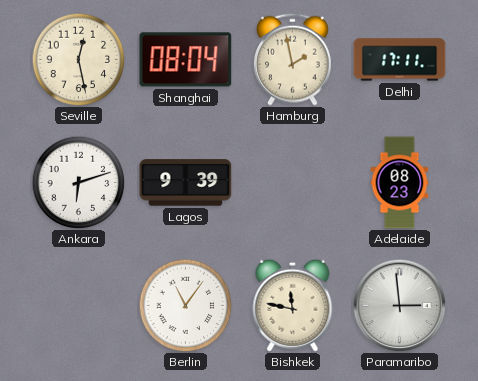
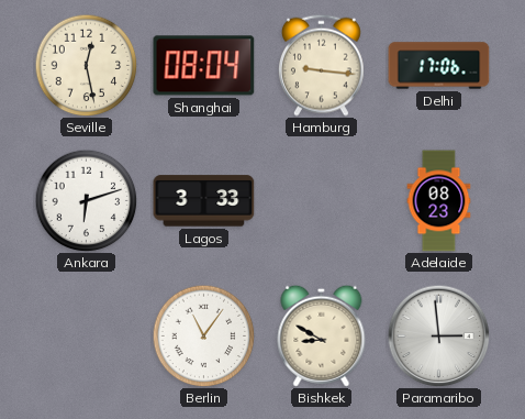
Hamburg: 1:58 -> 9:16
Delhi: 17:11 -> 17:06
Lagos: 9:39 -> 3:33
Bishkek: 11:47 -> 8:50
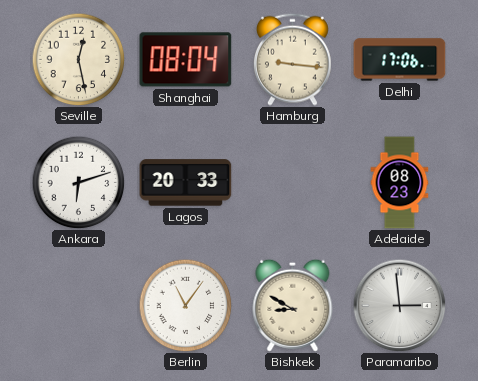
Lagos: 3:33 -> 20:33
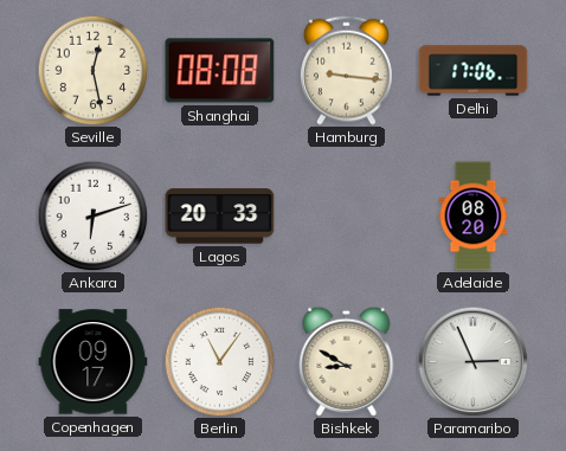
Shanghai: 08:04 -> 08:08
Adelaide: 08:23 -> 08:20
Copenhagen: none -> 09:17
Paramaribo: 2:59 -> 2:56
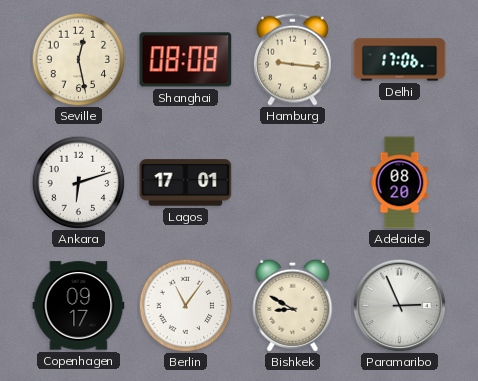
Lagos: 20:33 -> 17:01
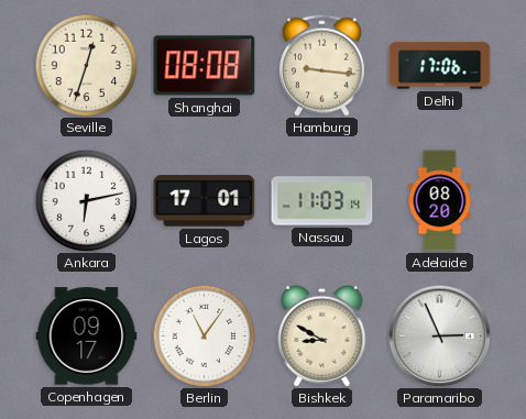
Seville: 12:28 -> 12:33
Ankara: 6:12 -> 6:13
Nassau: none -> 11:03
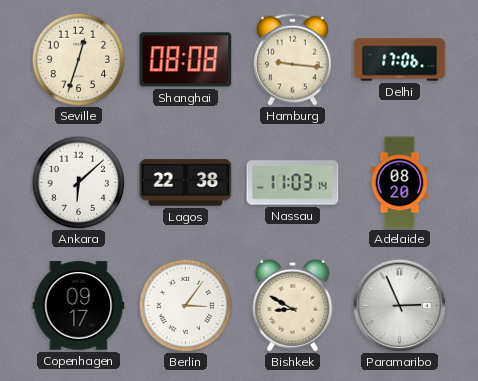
Ankara: 6:13 -> 6:08
Lagos: 17:01 -> 22:38
Berlin: 11:06 -> 3:06
